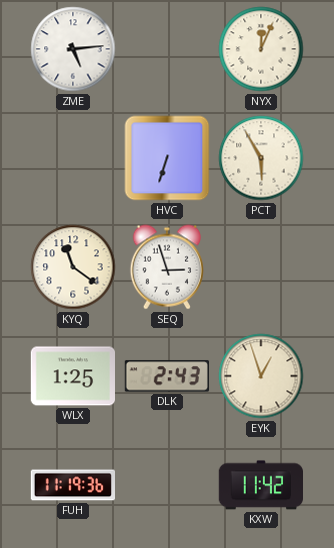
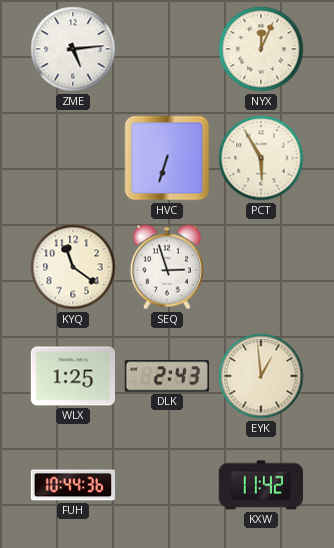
EYK: 12:57 -> 12:59
FUH: 11:19 -> 10:44
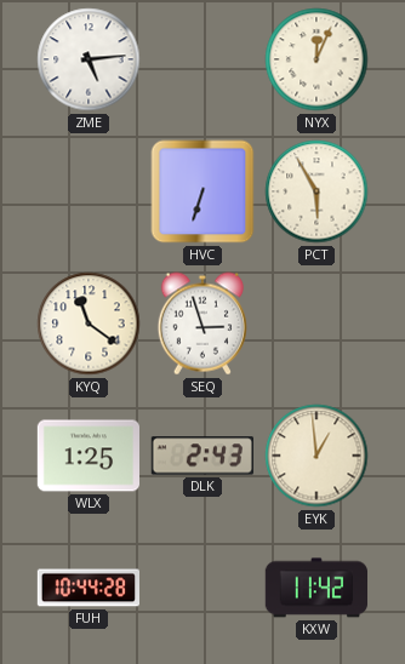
FUH: 10:44:36 -> 10:44:28
